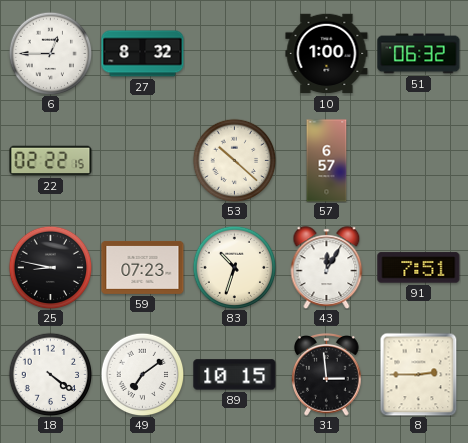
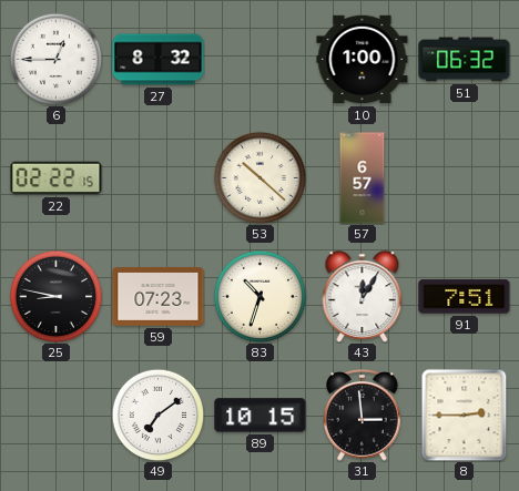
18: 4:21 -> none
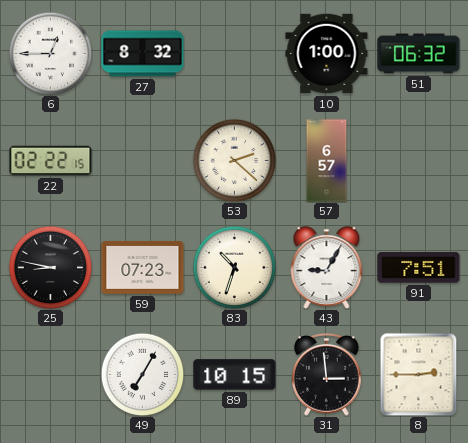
53: 10:22 -> 2:22
43: 12:05 -> 9:05
49: 7:09 -> 7:05
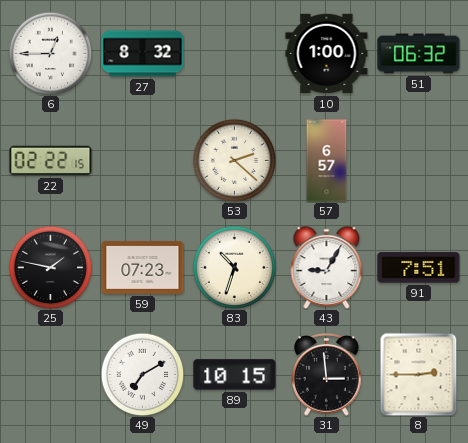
25: 8:47 -> 1:47
49: 7:05 -> 7:10
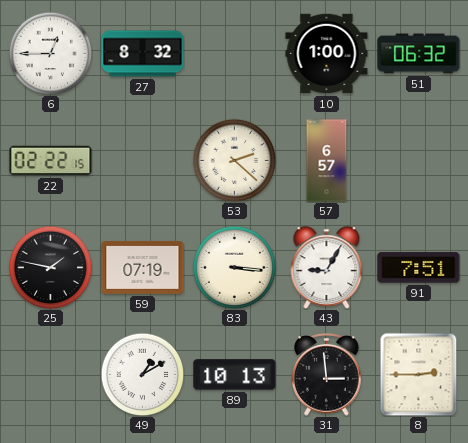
59: 07:23 -> 07:19
83: 10:33 -> 3:16
49: 7:10 -> 1:10
89: 10:15 -> 10:13
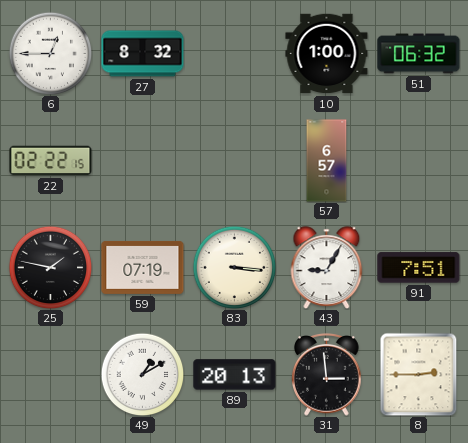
53: 2:22 -> none
89: 10:13 -> 20:13
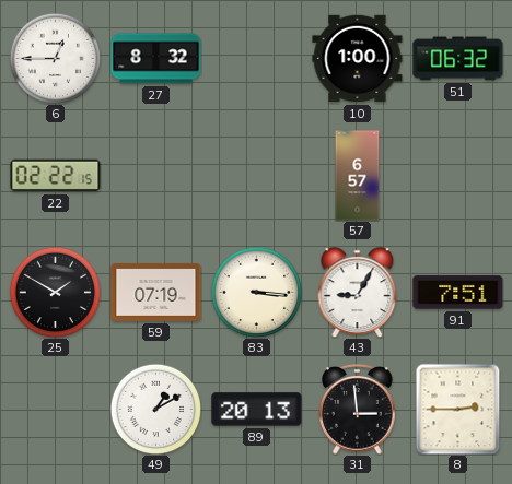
25: 1:47 -> 1:50
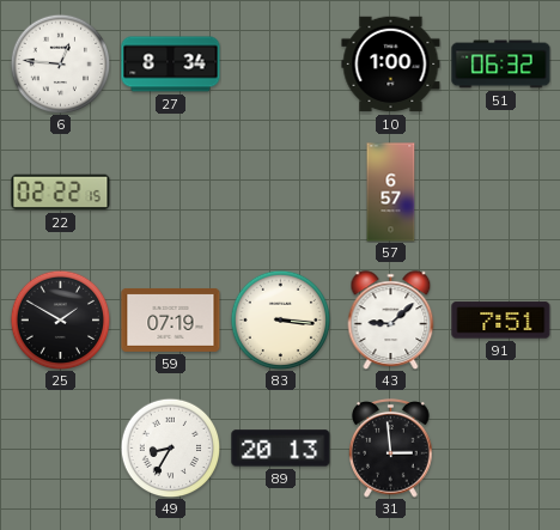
6: 12:45 -> 12:46
27: 8:32 -> 8:34
43: 9:05 -> 9:08
49: 1:10 -> 8:35
8: 2:45 -> none
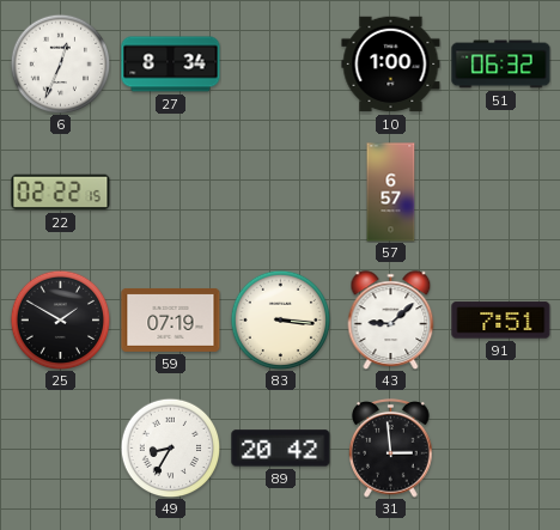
6: 12:46 -> 12:34
89: 20:13 -> 20:42
